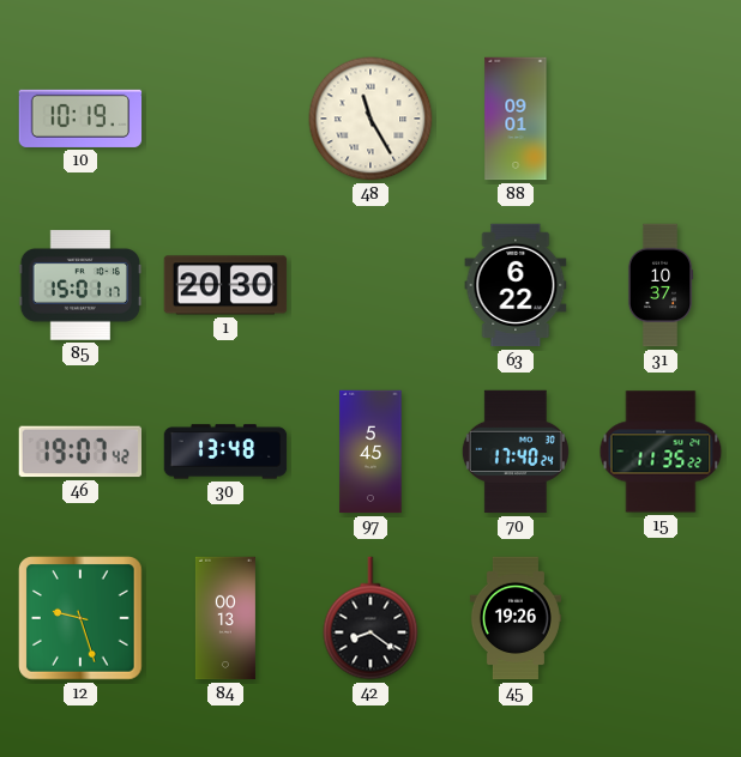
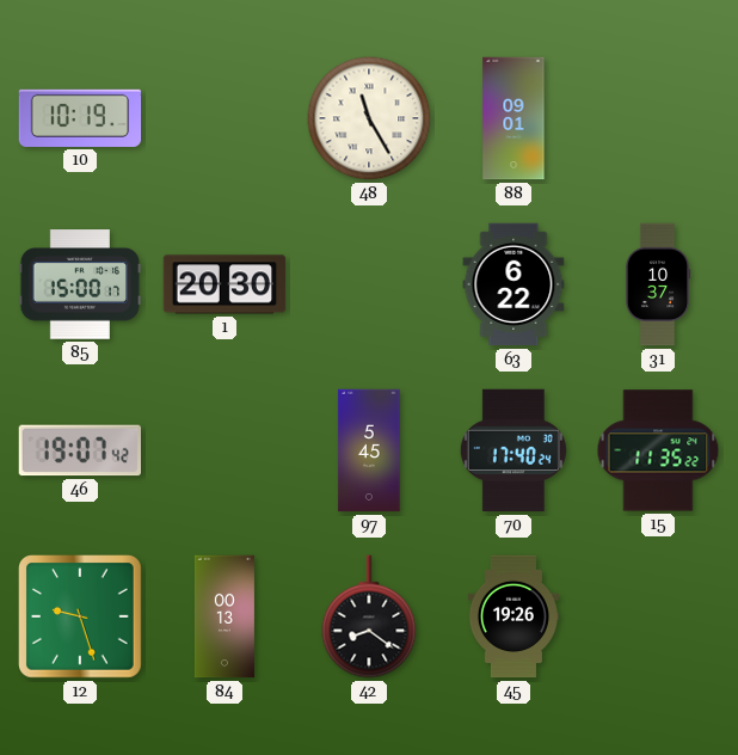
85: 15:01 -> 15:00
30: 13:48 -> none
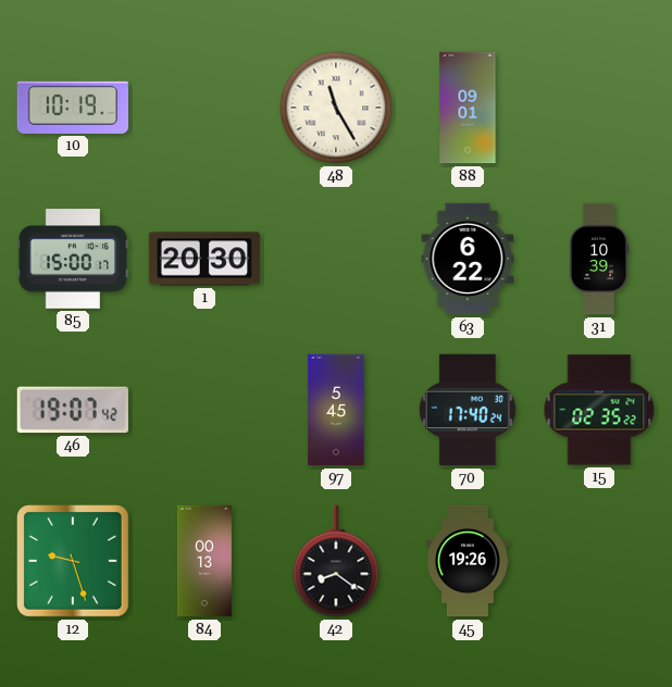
31: 10:37 -> 10:39
15: 11:35 -> 02:35
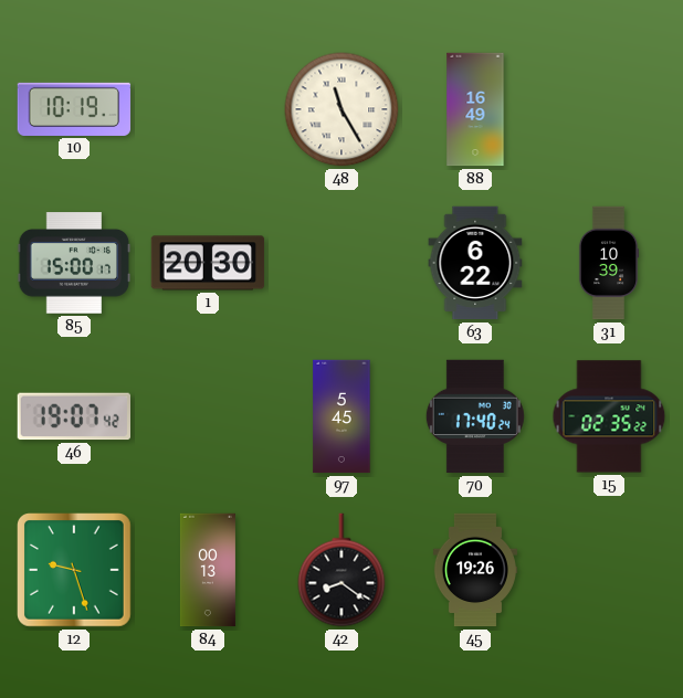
88: 09:01 -> 16:49
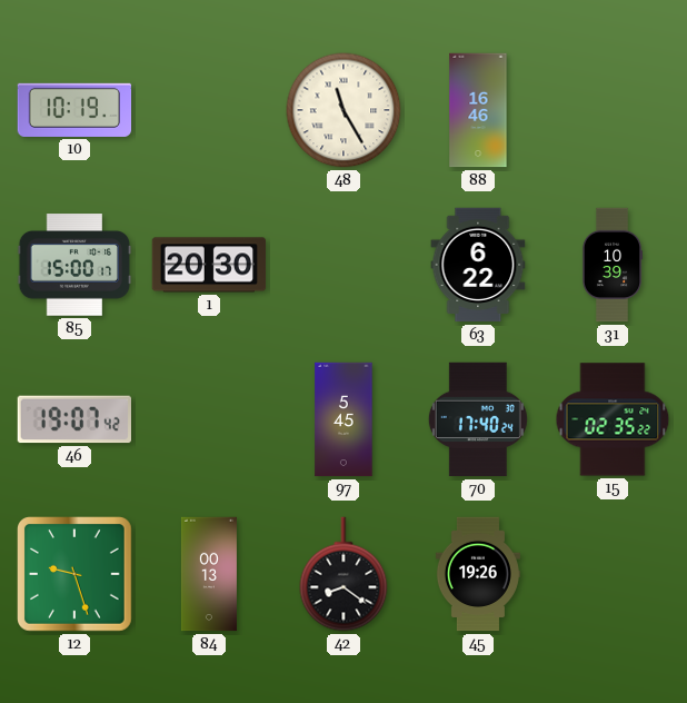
88: 16:49 -> 16:46
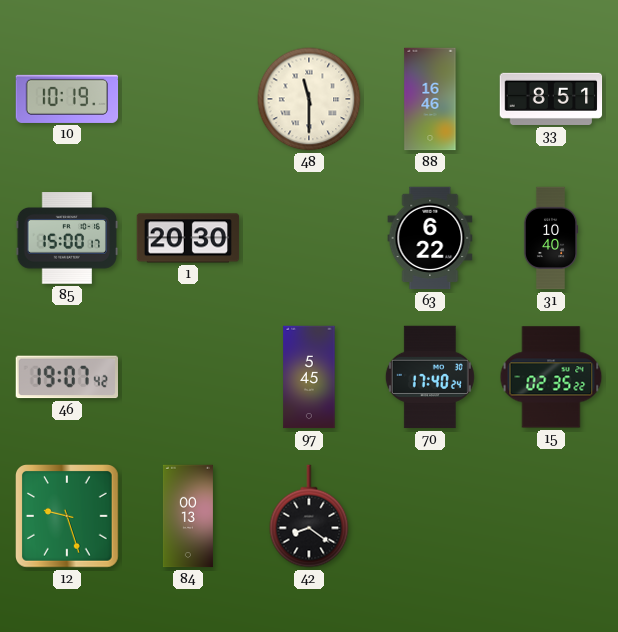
48: 11:25 -> 11:30
33: none -> 8:51
31: 10:39 -> 10:40
45: 19:26 -> none
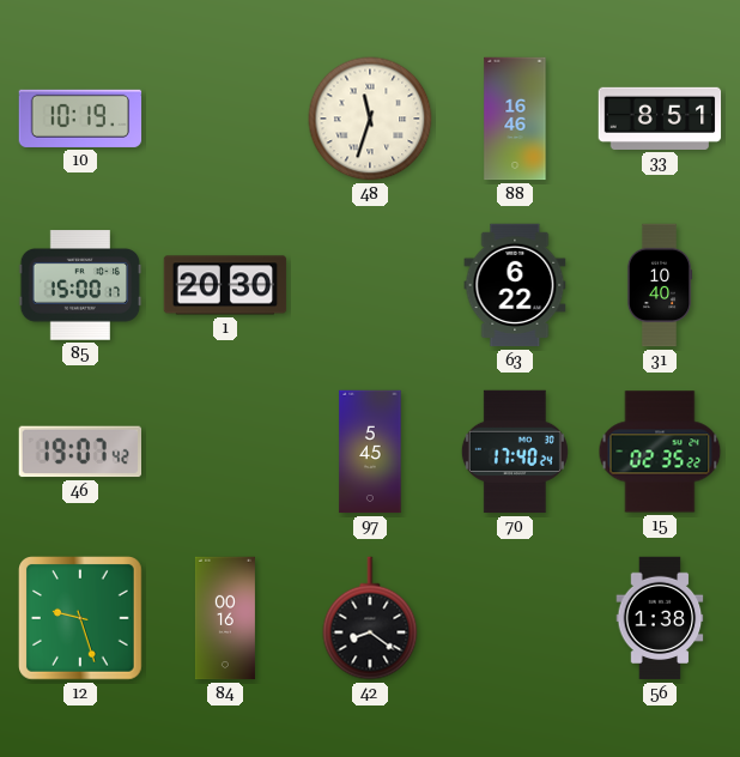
48: 11:30 -> 11:33
84: 00:13 -> 00:16
56: none -> 1:38
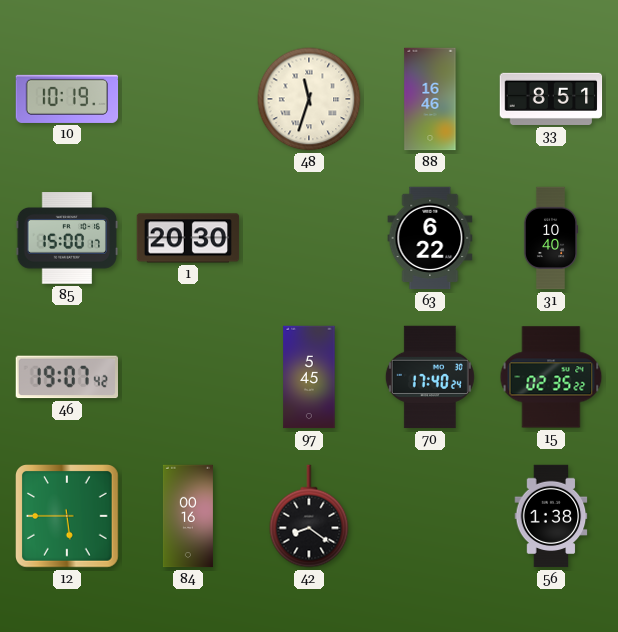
12: 9:27 -> 5:45
